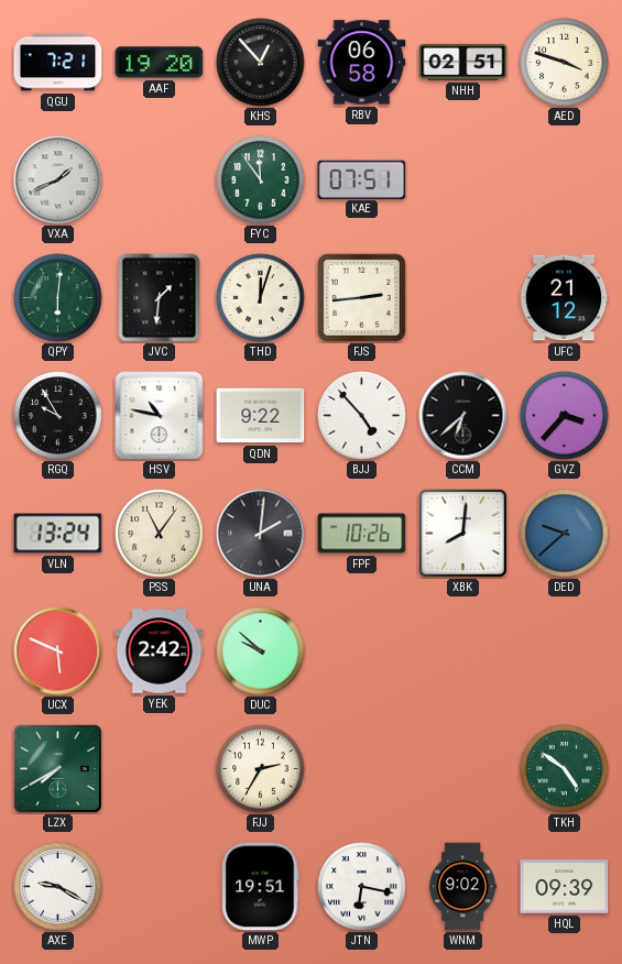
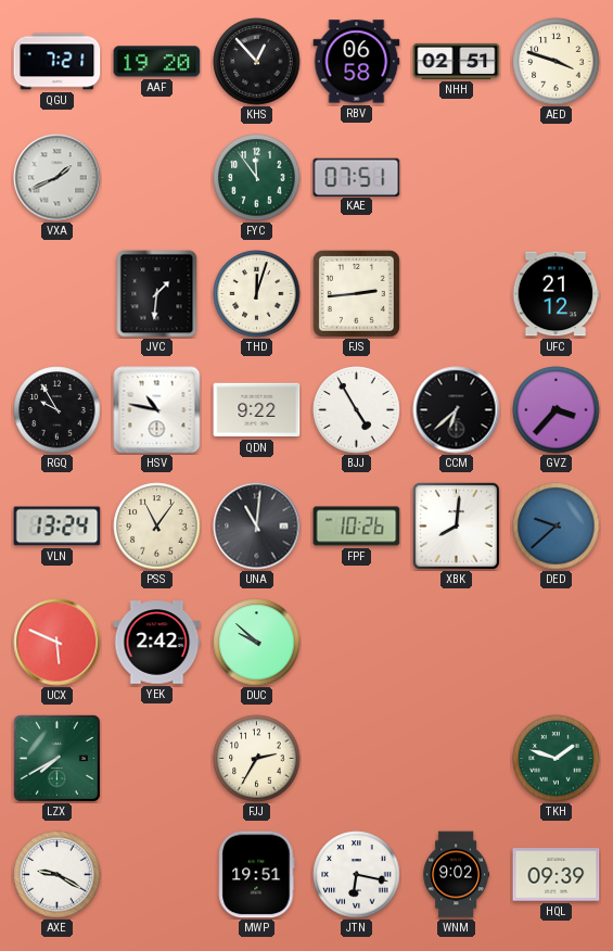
QPY: 6:01 -> none
BJJ: 4:53 -> 4:55
UNA: 2:01 -> 11:01
TKH: 4:51 -> 1:48
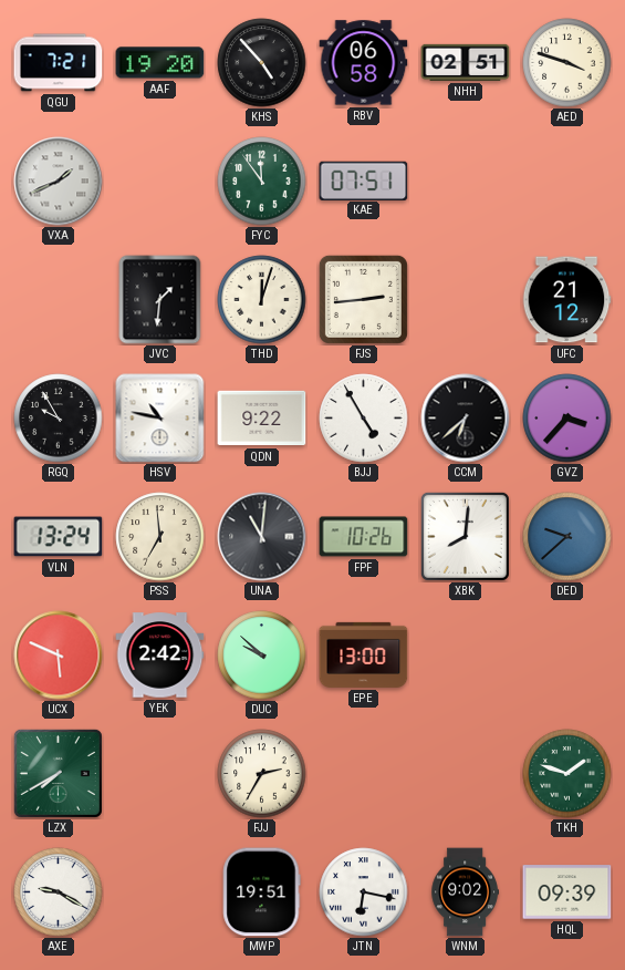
KHS: 12:53 -> 4:53
PSS: 11:06 -> 6:59
EPE: none -> 13:00
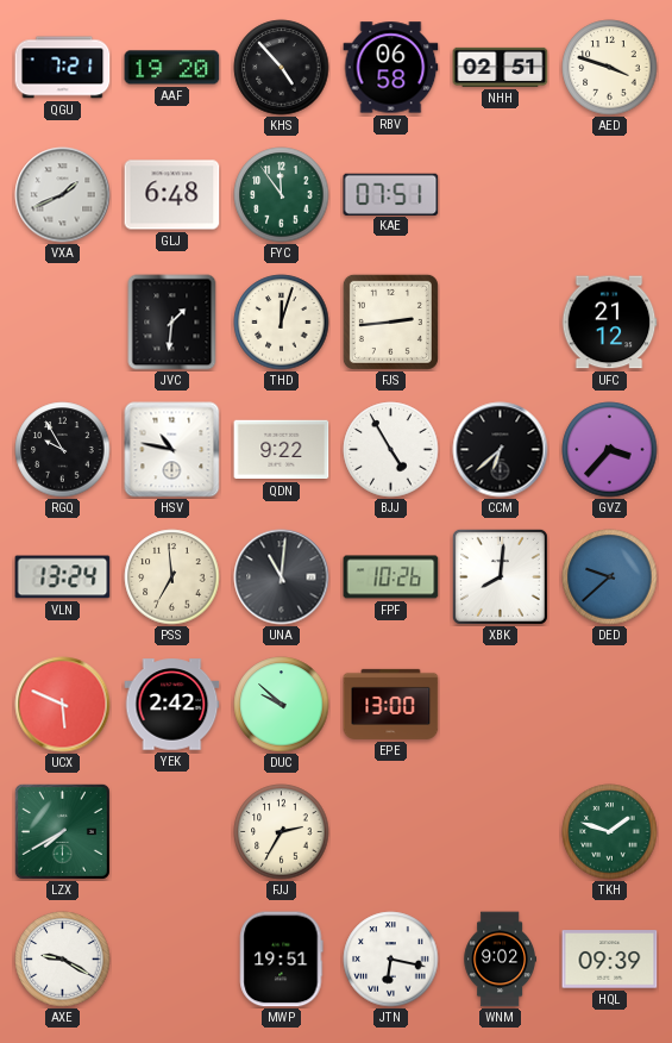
GLJ: none -> 6:48
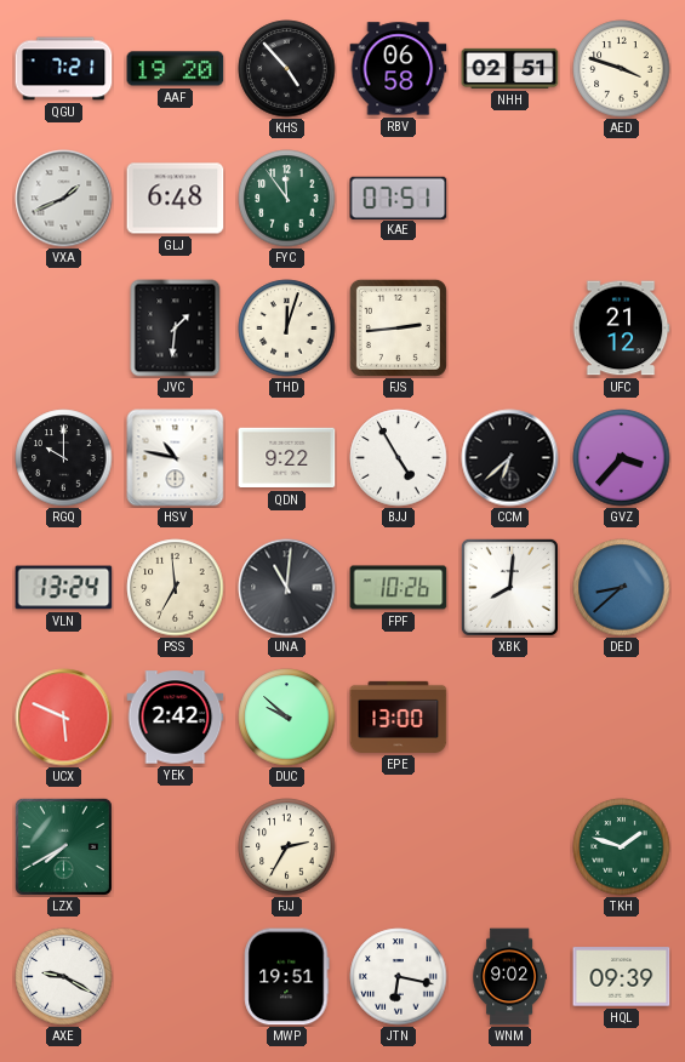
RGQ: 9:55 -> 10:00
DED: 9:38 -> 8:38
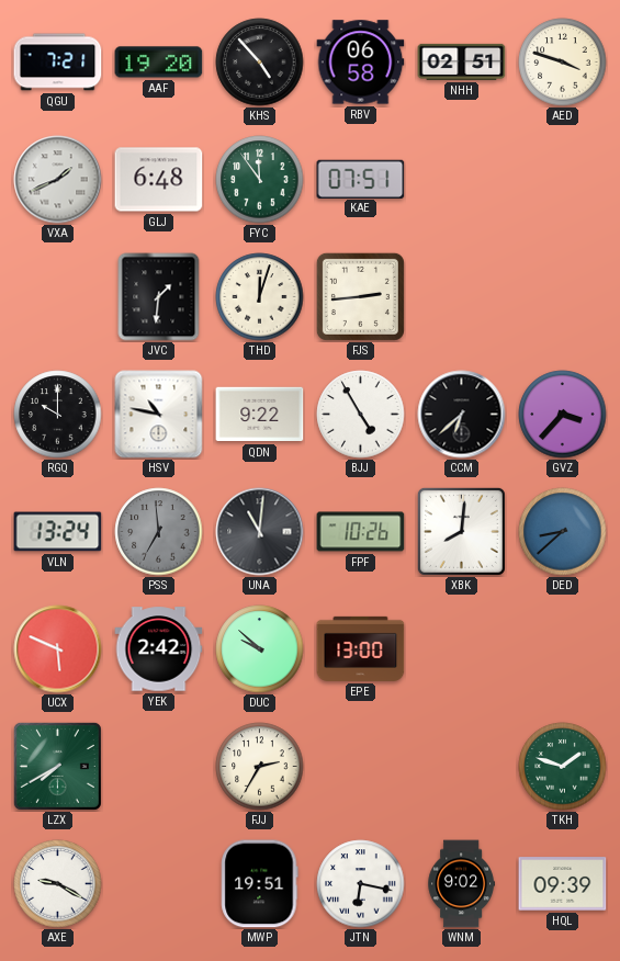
UFC: 21:12 -> none
PSS dial: cream -> grey
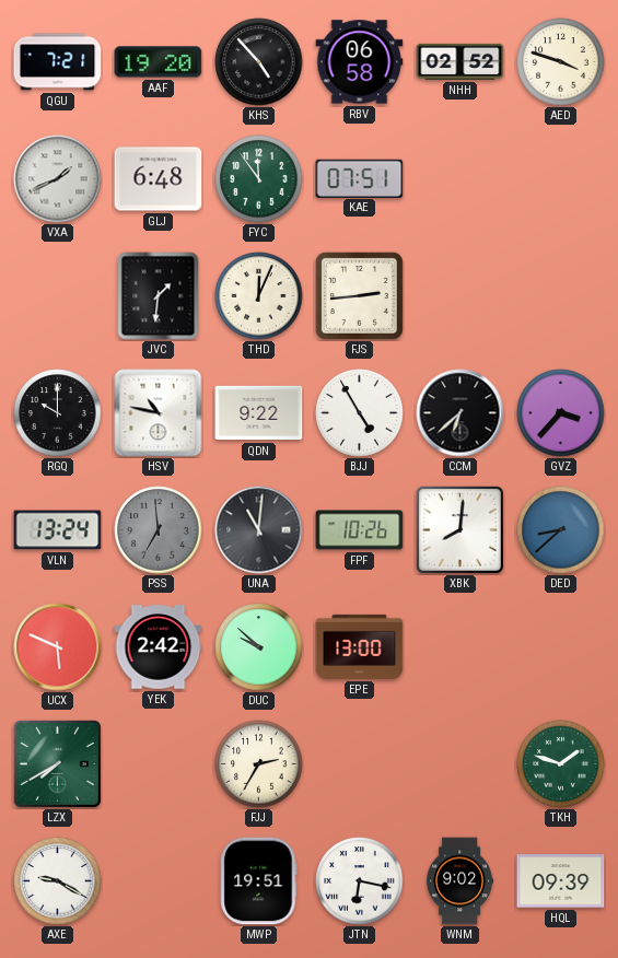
NHH: 02:51 -> 02:52
THD: 12:03 -> 12:04
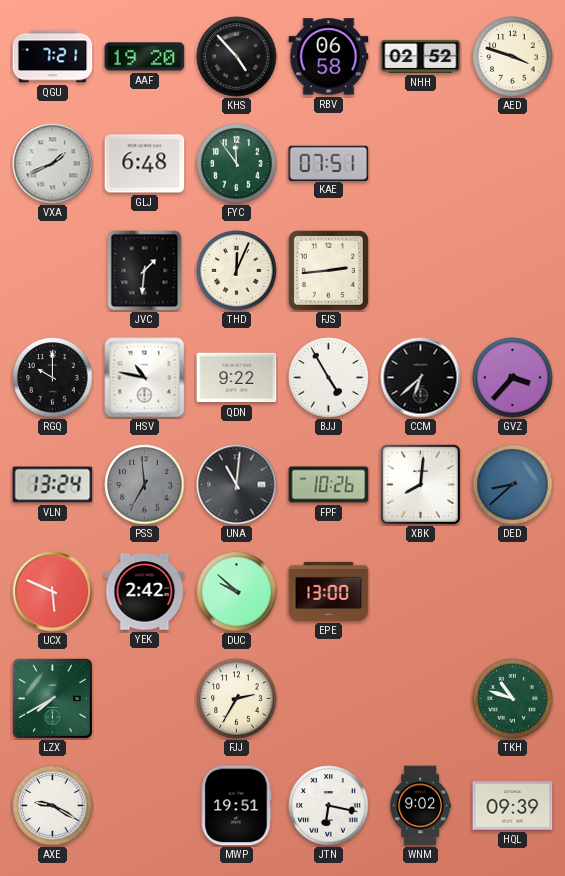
TKH: 1:48 -> 10:48
